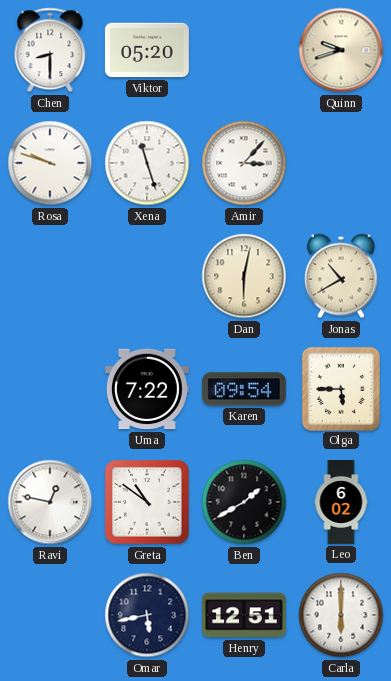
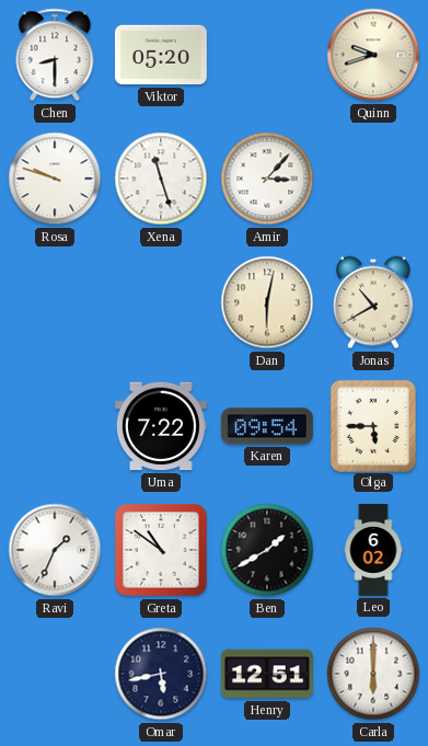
Ravi: 12:47 -> 1:34
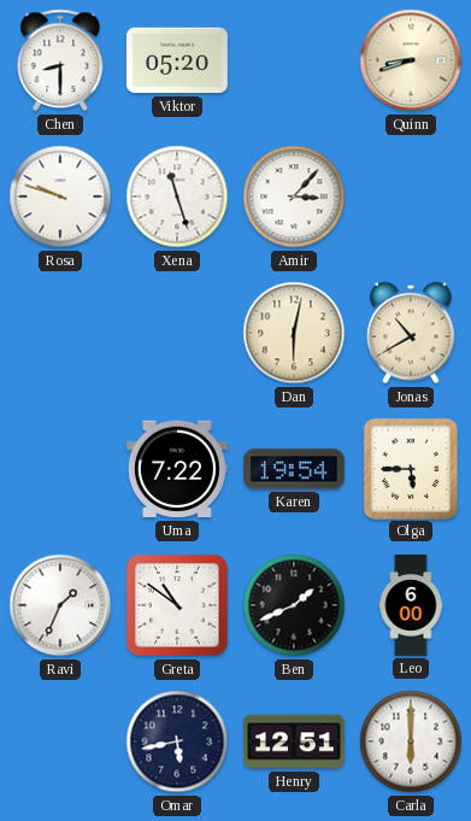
Quinn: 9:42 -> 8:42
Karen: 09:54 -> 19:54
Ben: 1:40 -> 1:41
Leo: 6:02 -> 6:00
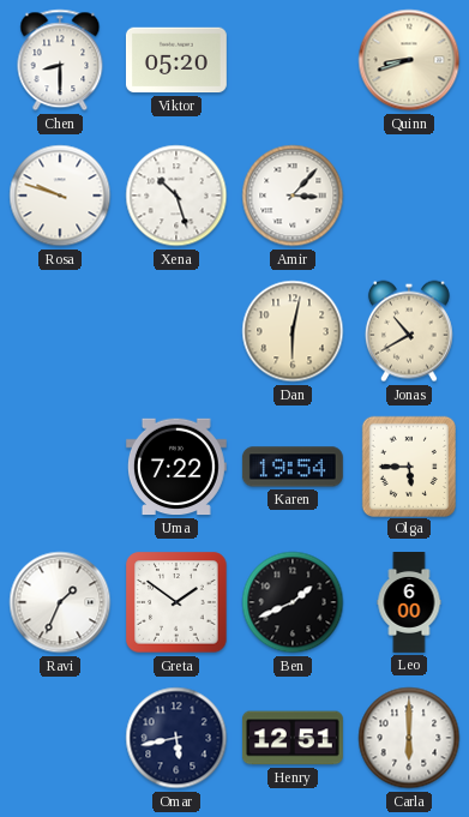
Xena: 11:27 -> 10:27
Greta: 10:51 -> 1:51
